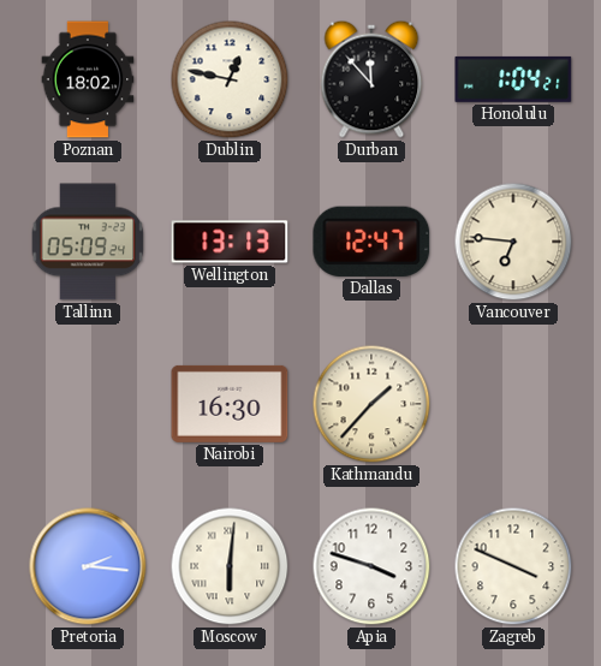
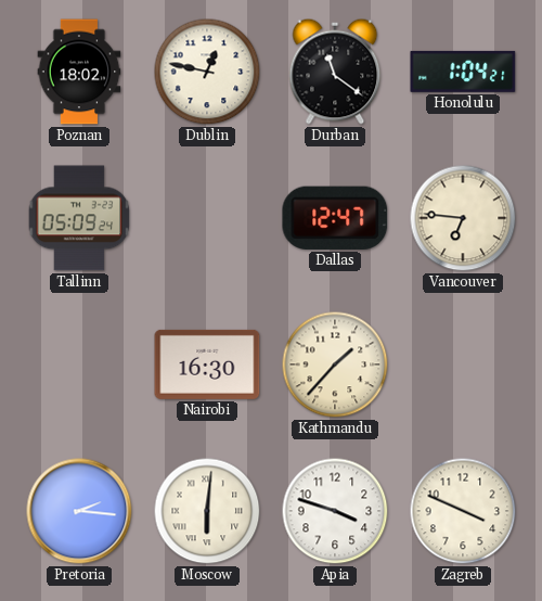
Durban: 11:53 -> 11:21
Wellington: 13:13 -> none
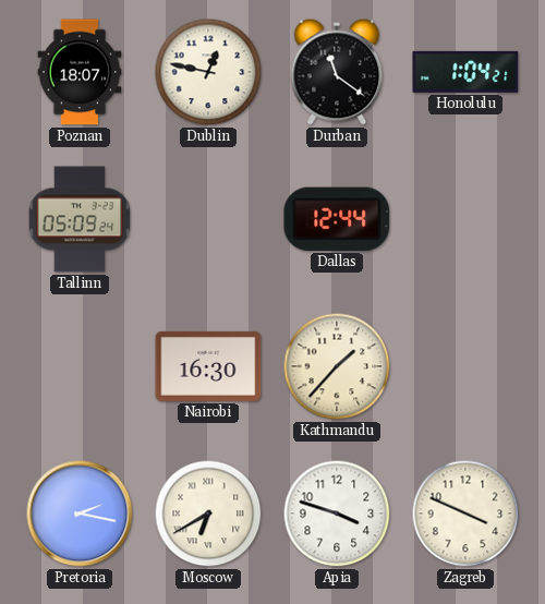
Poznan: 18:02 -> 18:07
Dallas: 12:47 -> 12:44
Vancouver: 6:46 -> none
Pretoria: 2:16 -> 2:17
Moscow: 6:01 -> 6:40
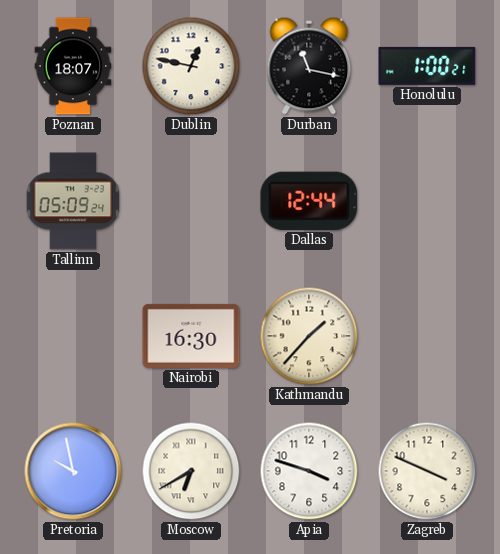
Durban: 11:21 -> 11:17
Honolulu: 1:04 -> 1:00
Pretoria: 2:17 -> 9:58
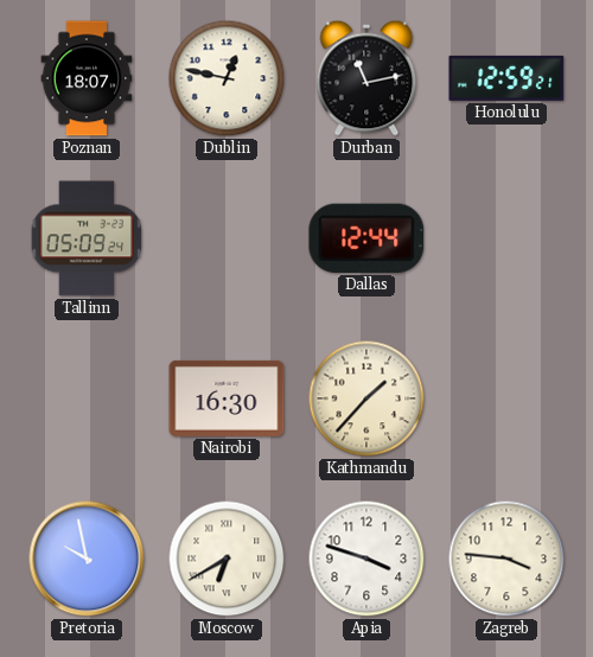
Durban: 11:17 -> 11:13
Honolulu: 1:00 -> 12:59
Zagreb: 3:49 -> 3:46
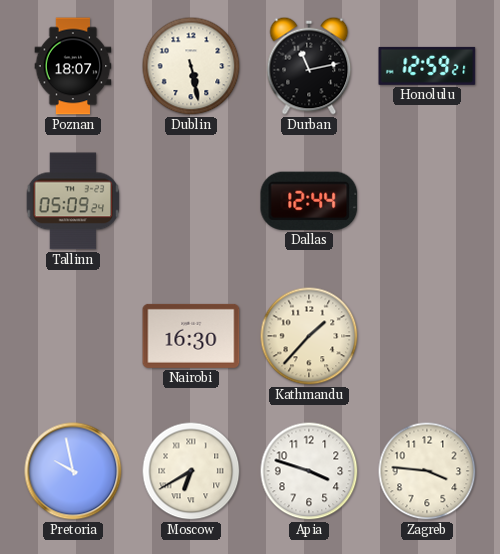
Dublin: 12:47 -> 5:28
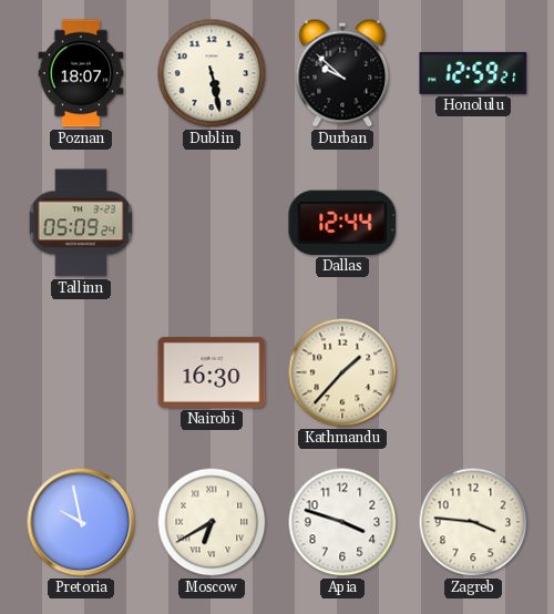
Durban: 11:13 -> 9:52
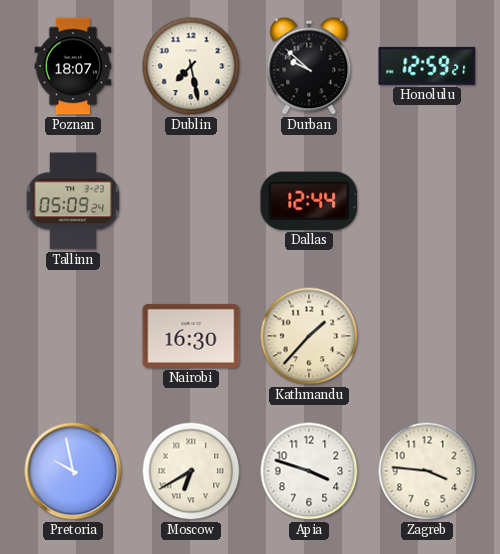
Dublin: 5:28 -> 7:28
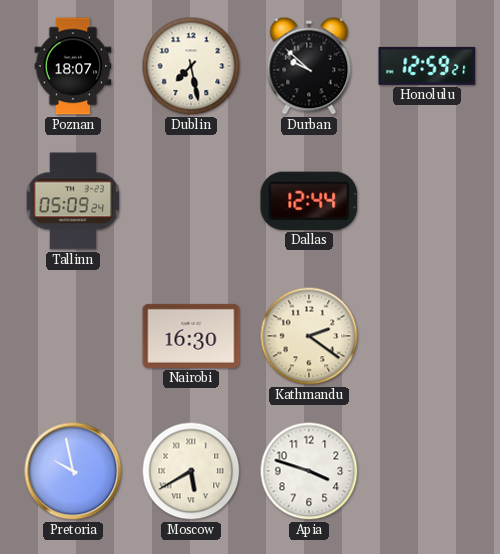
Kathmandu: 1:37 -> 2:21
Moscow: 6:40 -> 5:40
Zagreb: 3:46 -> none
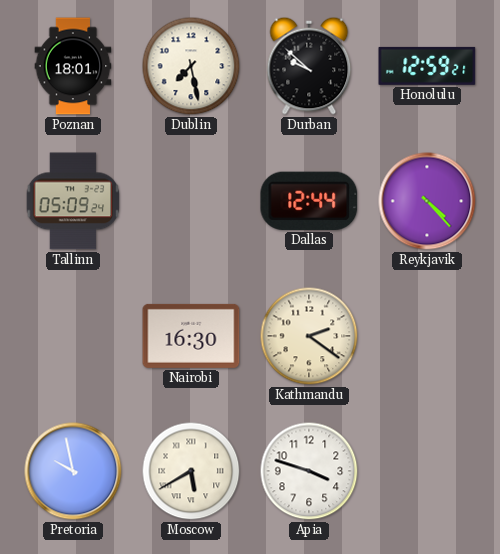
Poznan: 18:07 -> 18:01
Reykjavik: none -> 4:23
